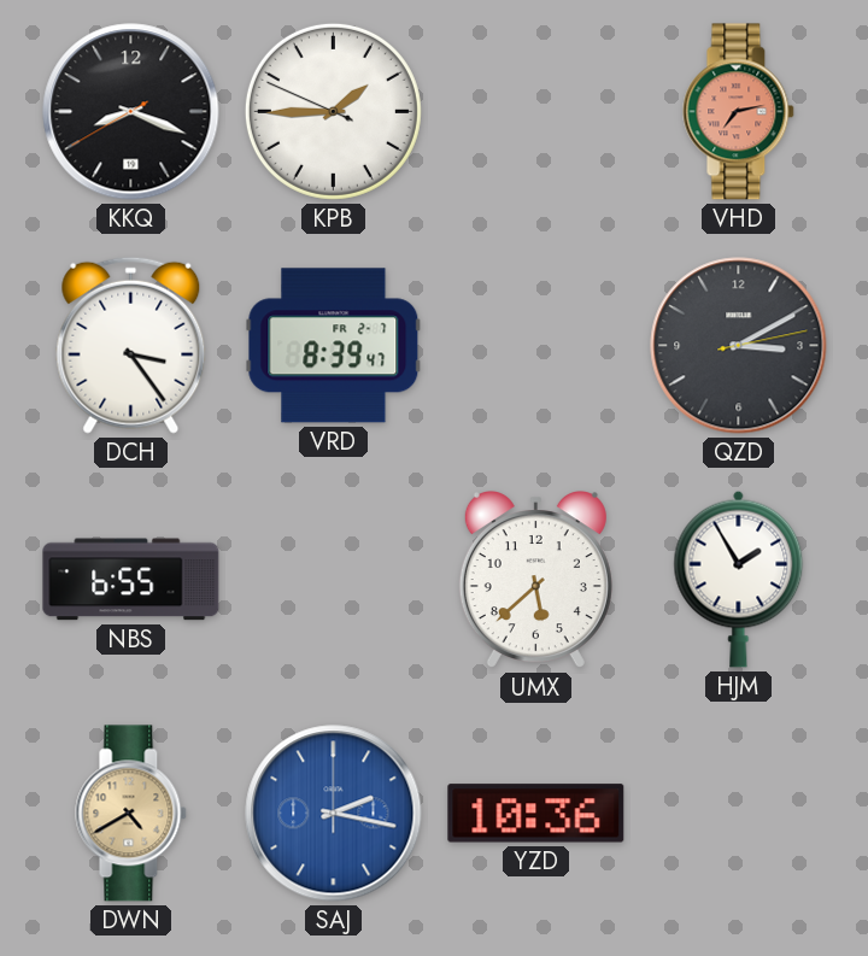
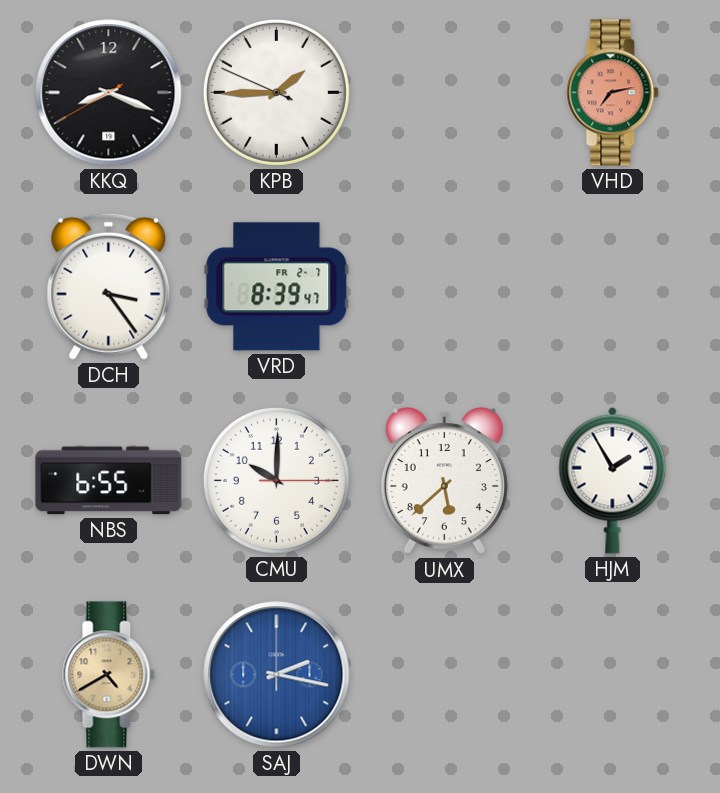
QZD: 3:10 -> none
CMU: none -> 10:00
YZD: 10:36 -> none
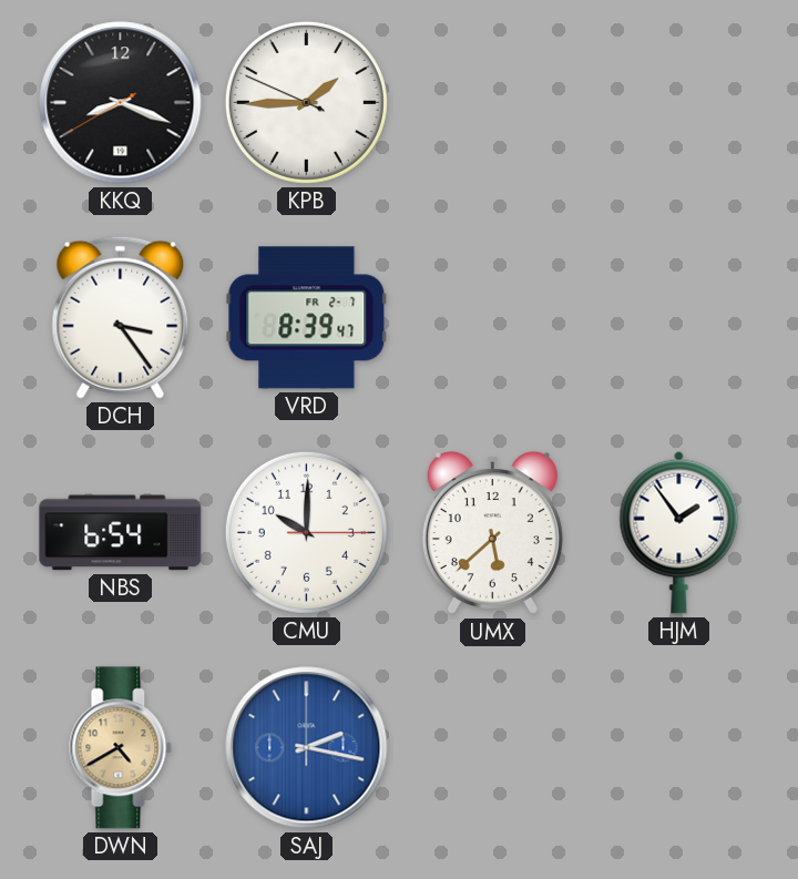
VHD: 7:13 -> none
NBS: 6:55 -> 6:54
HJM: 1:55 -> 1:54
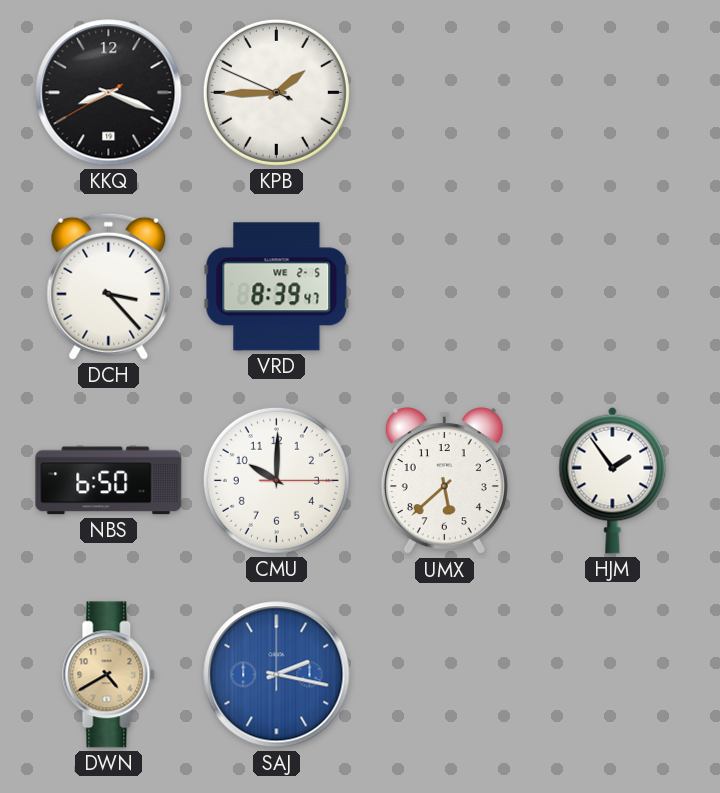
DCH: 3:24 -> 3:23
VRD date: FR 2-7 -> WE 2-5
NBS: 6:54 -> 6:50
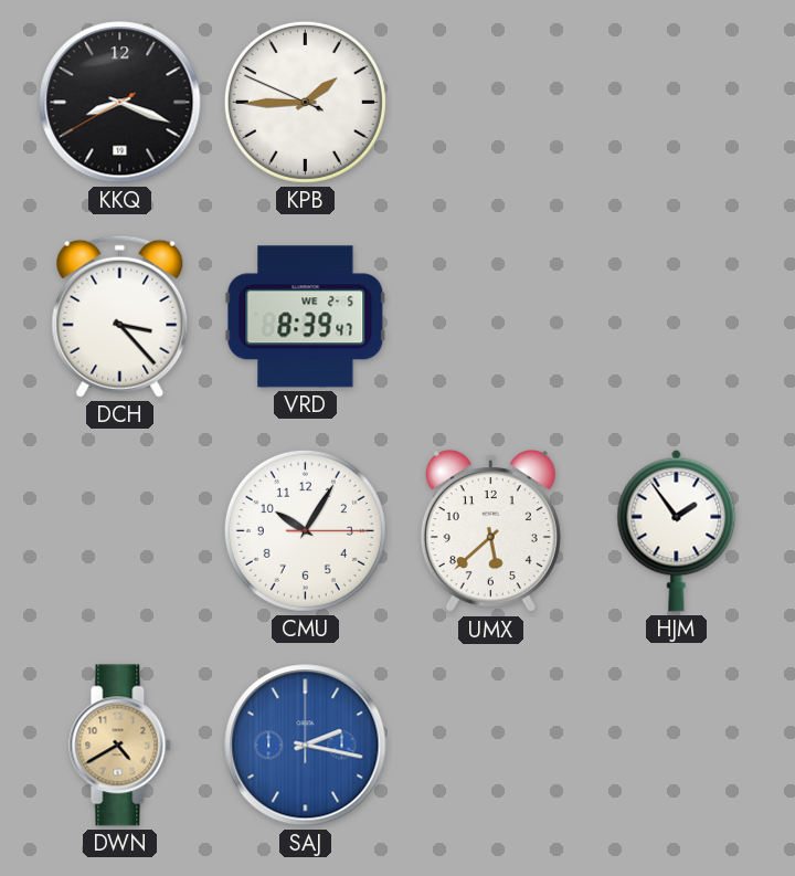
NBS: 6:50 -> none
CMU: 10:00 -> 10:05
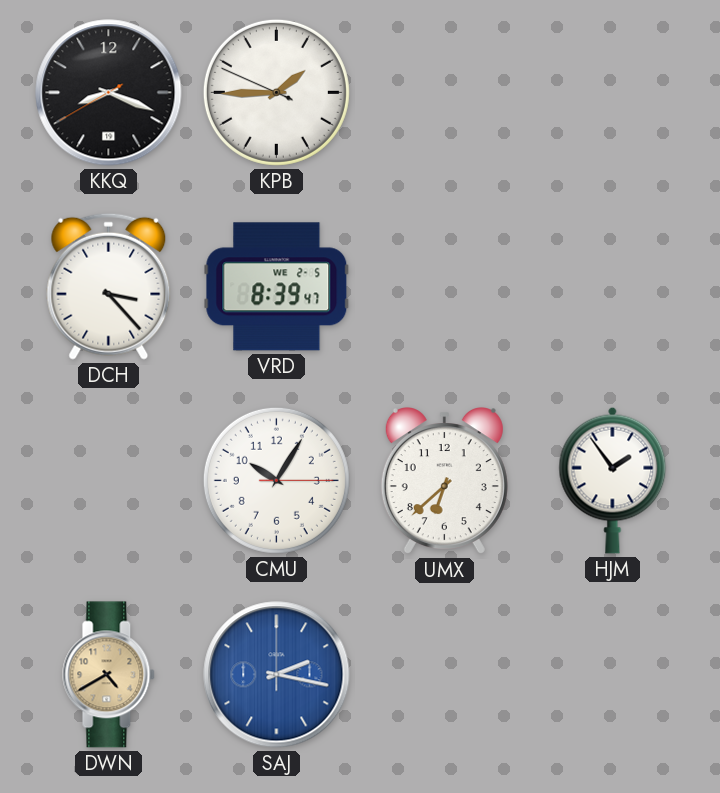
UMX: 5:38 -> 6:38
